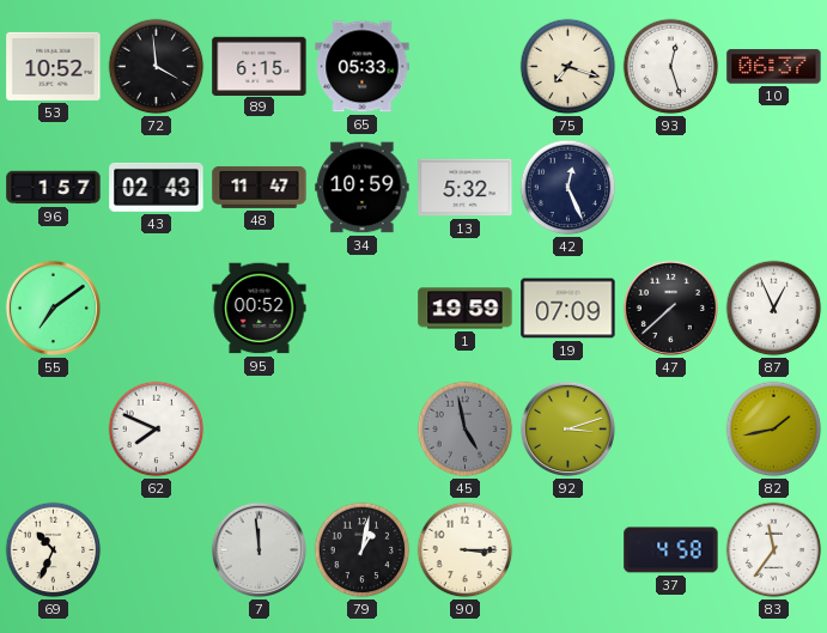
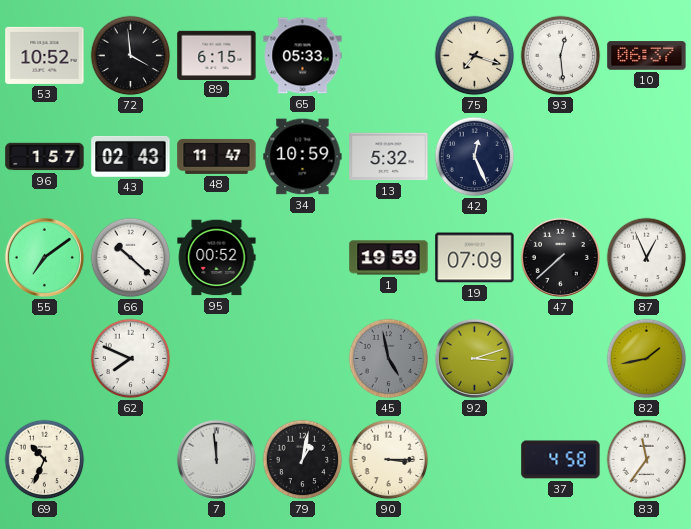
93: 12:27 -> 12:29
66: none -> 10:22
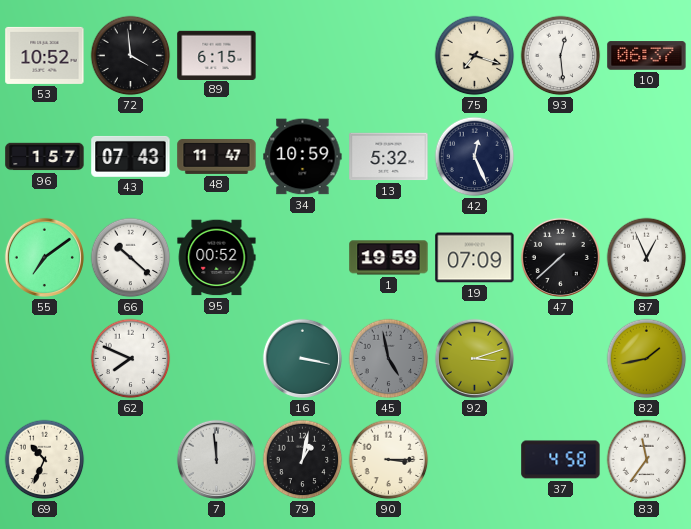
65: 05:33 -> none
43: 02:43 -> 07:43
16: none -> 3:17
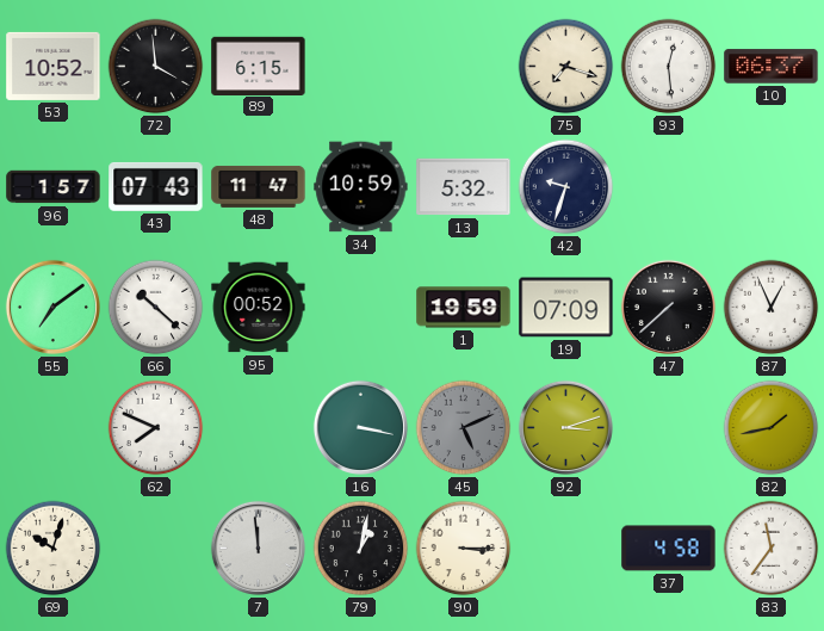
42: 12:26 -> 9:33
45: 4:58 -> 5:11
69: 10:34 -> 10:03
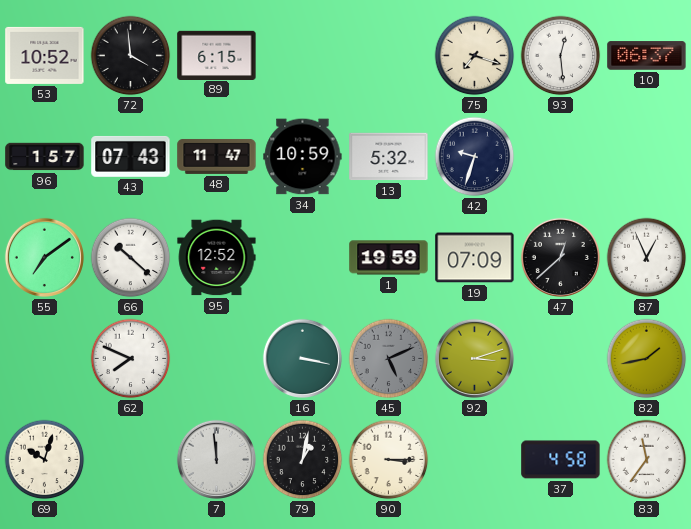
95: 00:52 -> 12:52
47: 7:38 -> 12:38
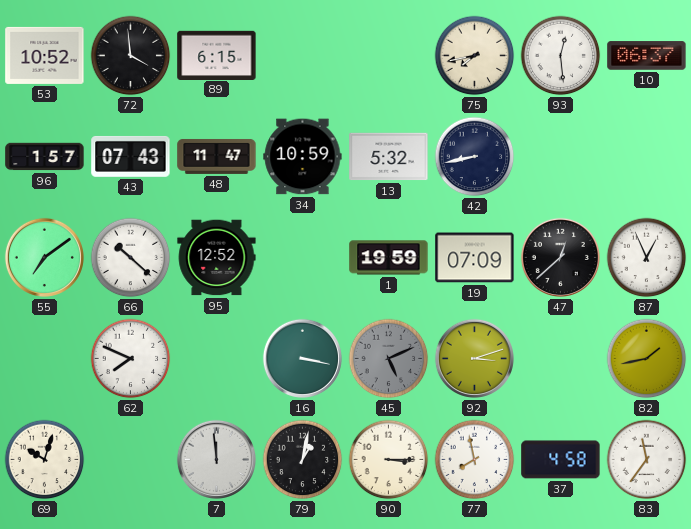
75: 7:18 -> 7:43
42: 9:33 -> 8:43
77: none -> 7:58
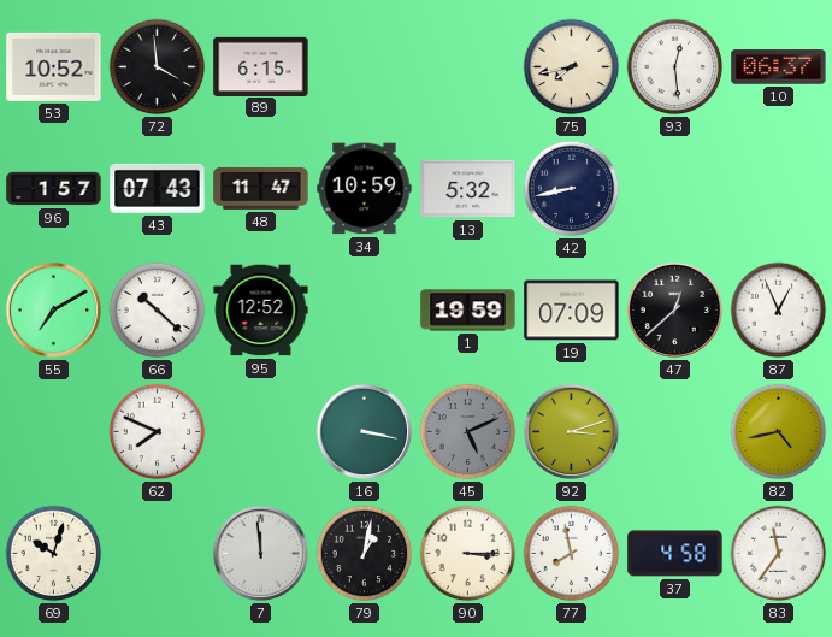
55: 7:09 -> 7:10
82: 1:43 -> 4:43
